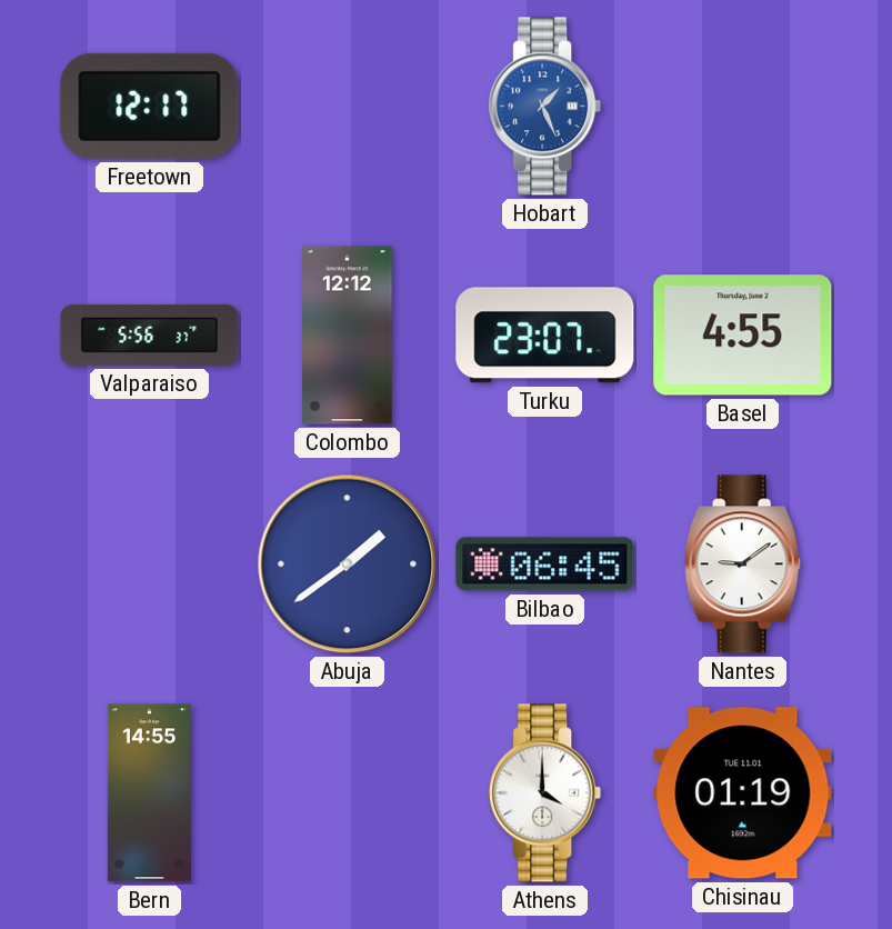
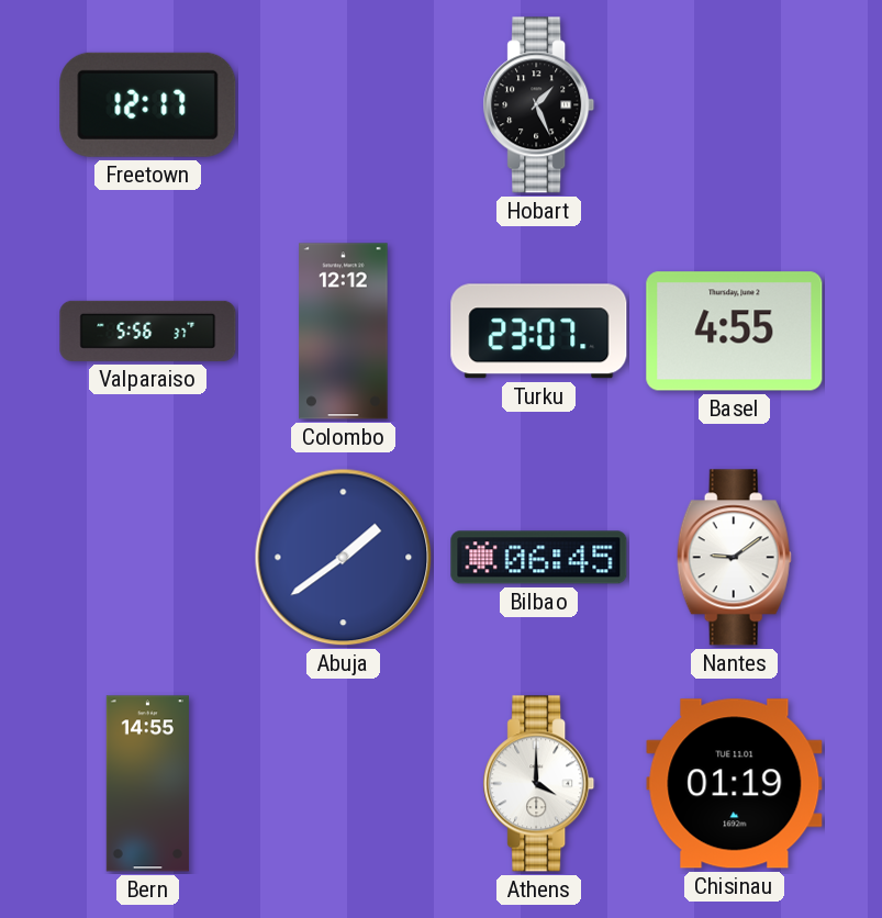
Hobart dial: blue -> black
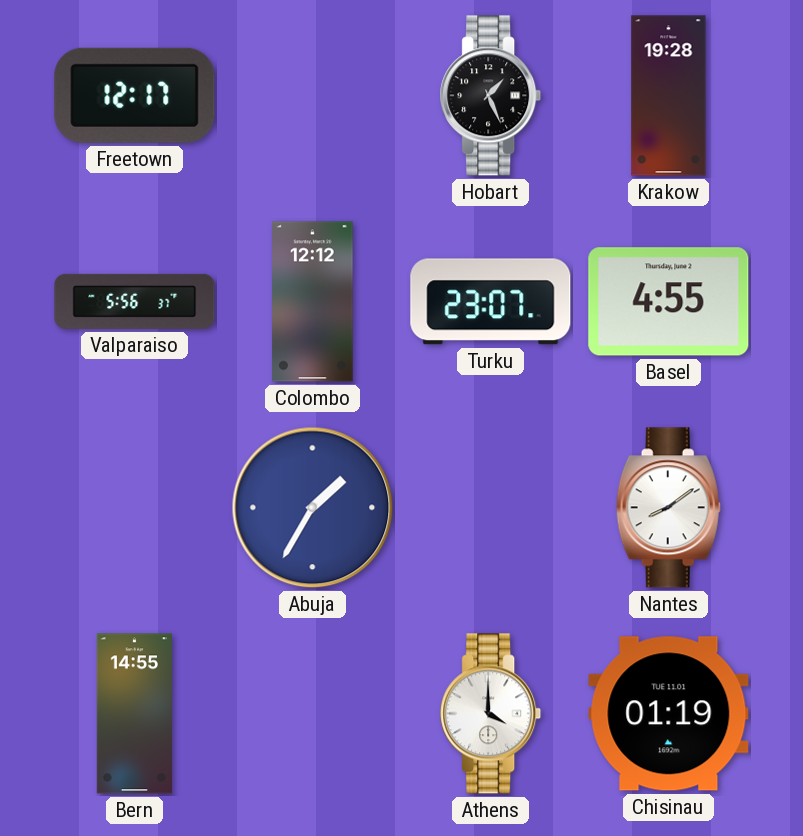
Krakow: none -> 19:28
Abuja: 1:39 -> 1:35
Bilbao: 06:45 -> none
Nantes: 9:09 -> 8:09
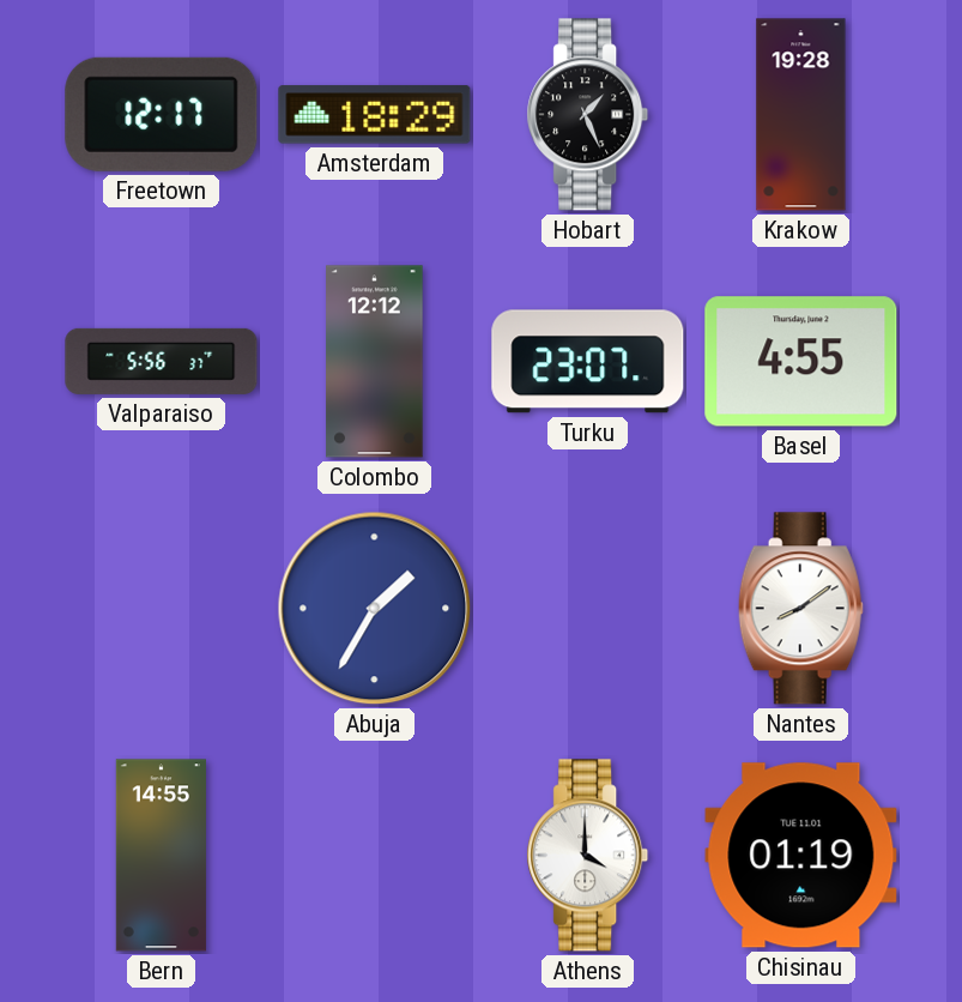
Amsterdam: none -> 18:29
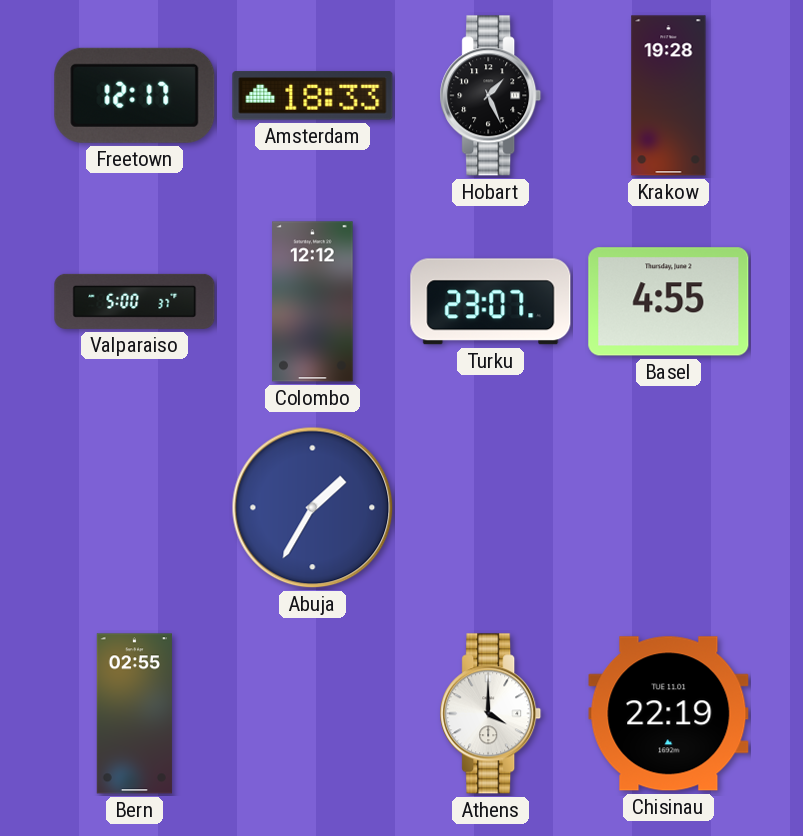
Amsterdam: 18:29 -> 18:33
Valparaiso: 5:56 -> 5:00
Nantes: 8:09 -> none
Bern: 14:55 -> 02:55
Chisinau: 01:19 -> 22:19
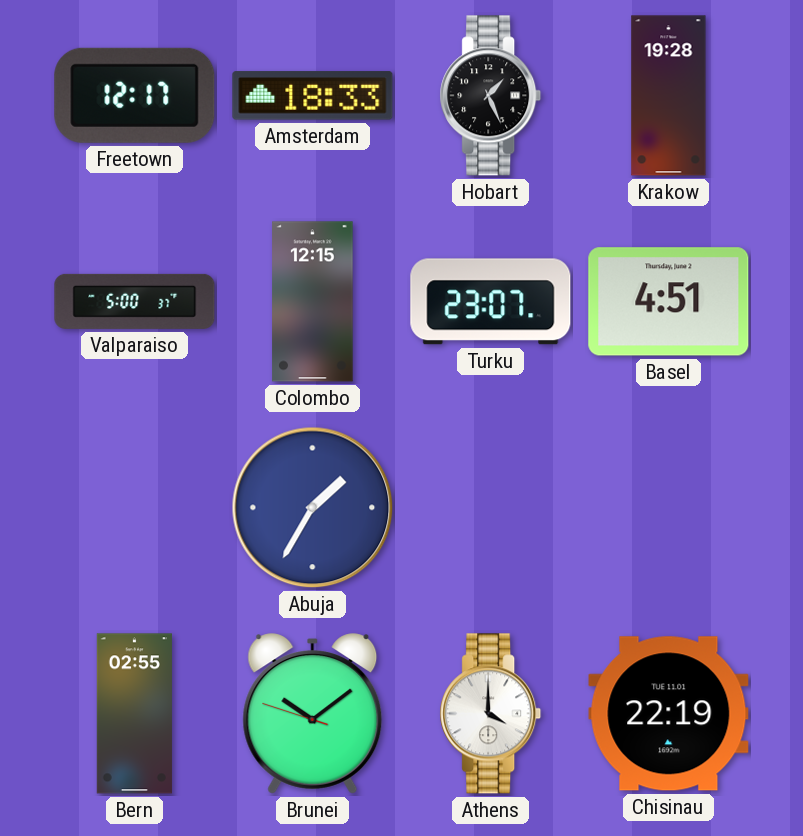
Colombo: 12:12 -> 12:15
Basel: 4:55 -> 4:51
Brunei: none -> 10:08
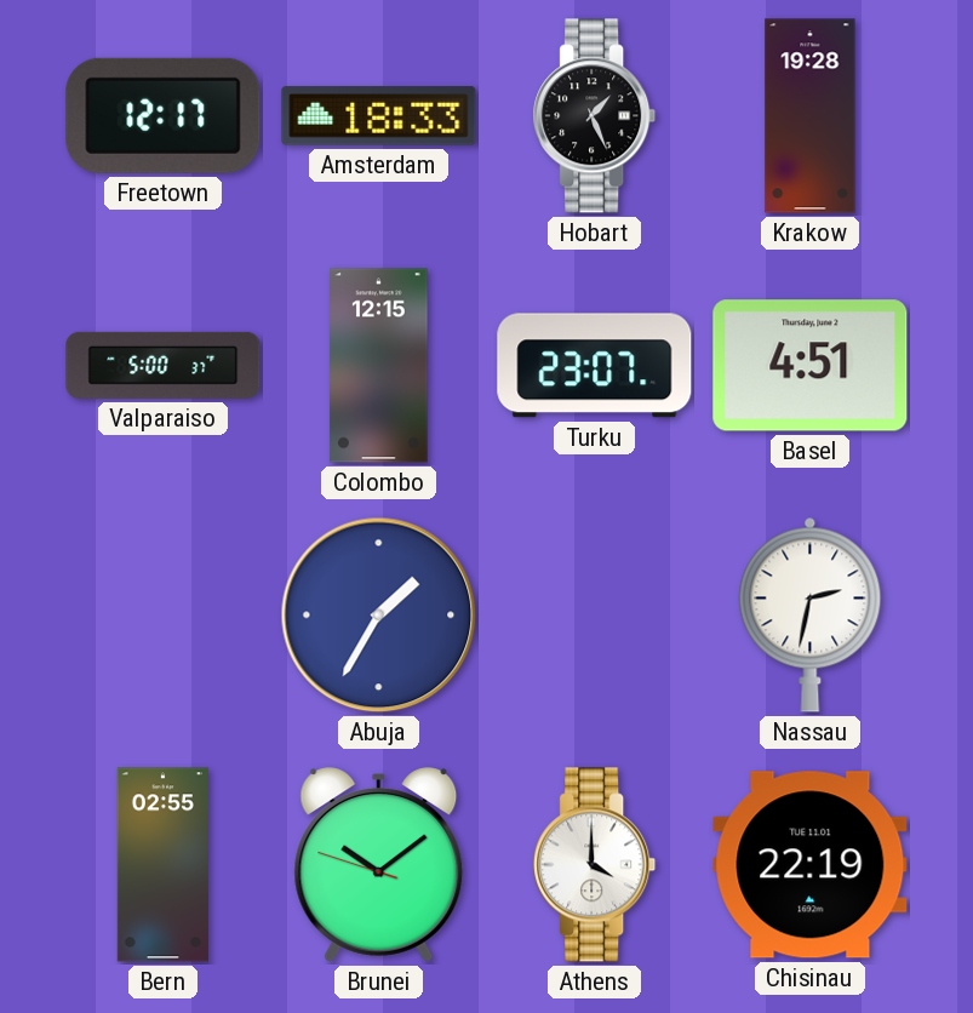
Nassau: none -> 2:32
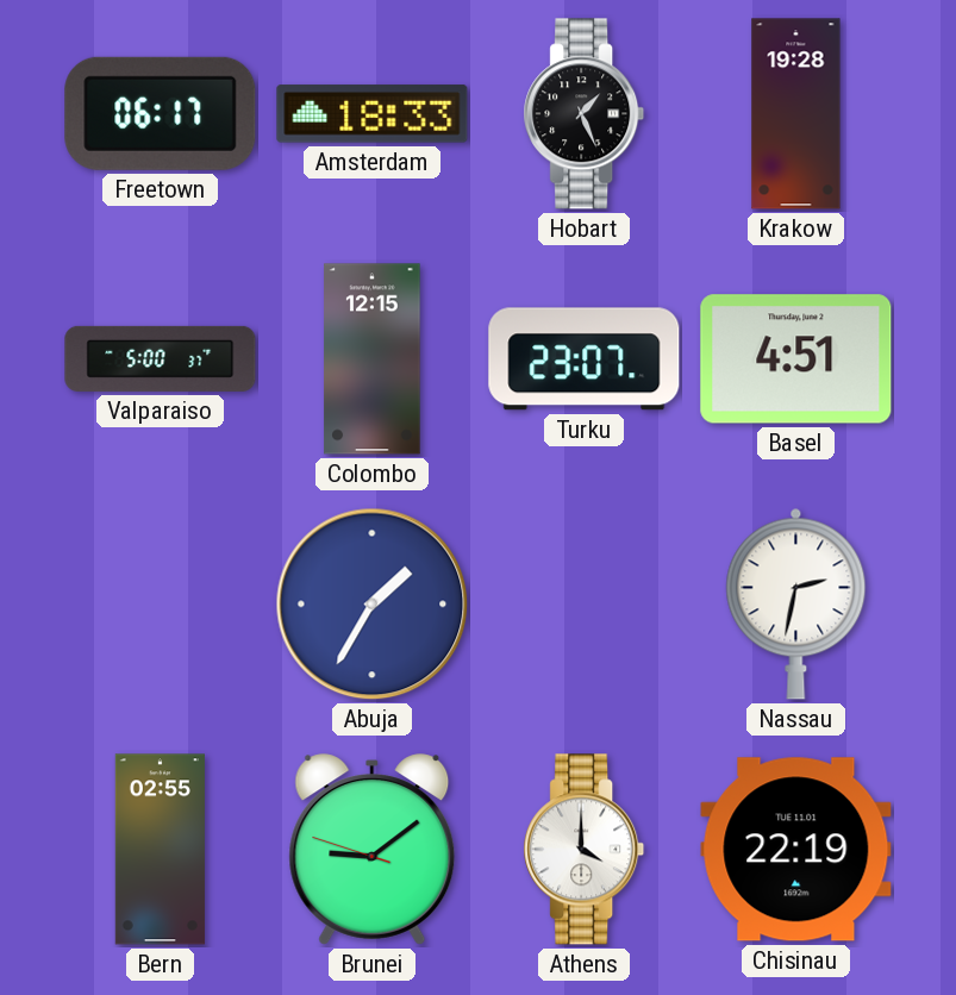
Freetown: 12:17 -> 06:17
Brunei: 10:08 -> 9:08
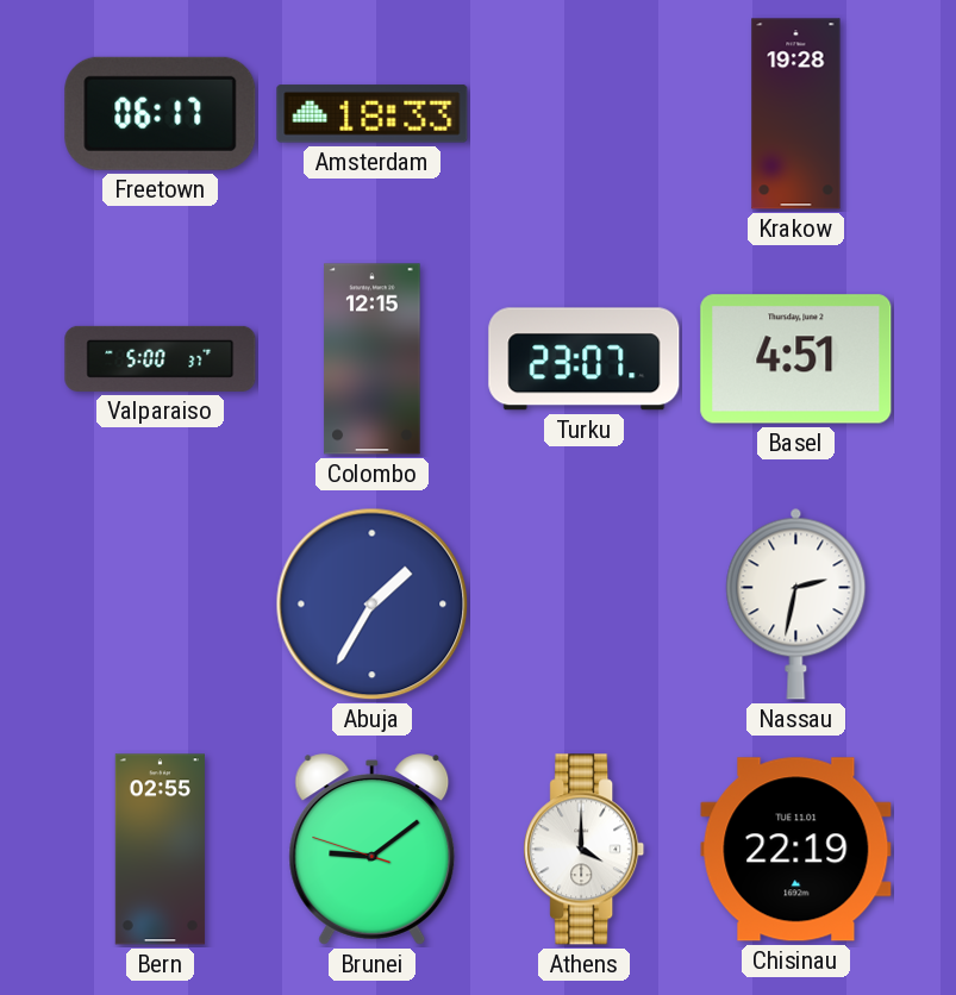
Hobart: 1:26 -> none
